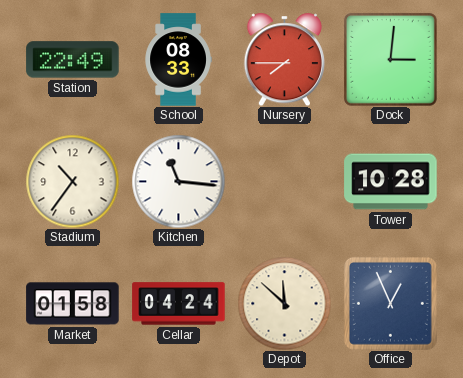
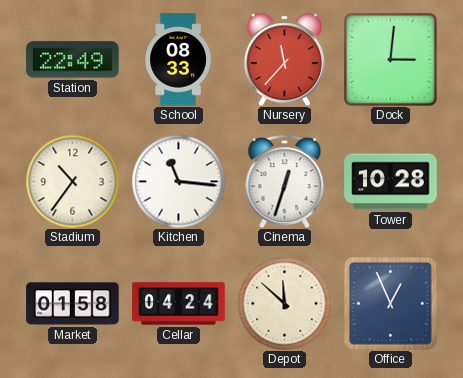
Nursery: 7:45 -> 11:37
Cinema: none -> 12:33
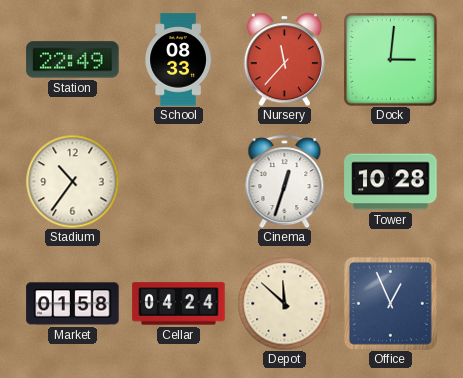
Kitchen: 11:16 -> none
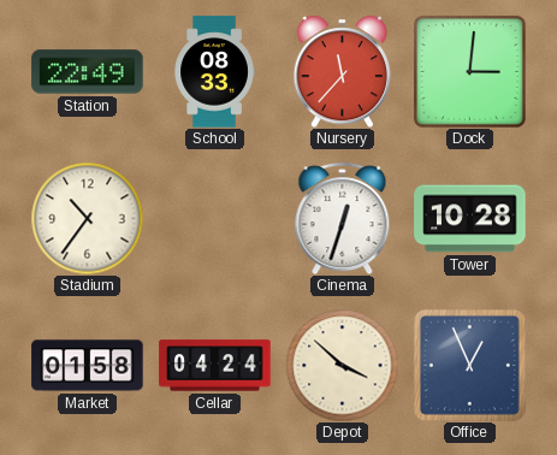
Depot: 11:52 -> 3:52
